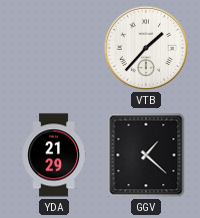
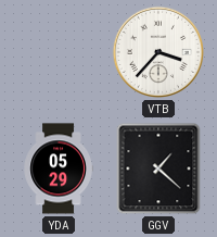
VTB: 1:37 -> 3:37
YDA: 21:29 -> 05:29
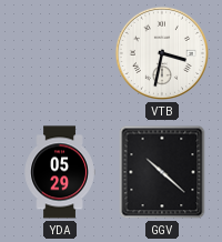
VTB: 3:37 -> 3:32
GGV: 1:22 -> 10:22
